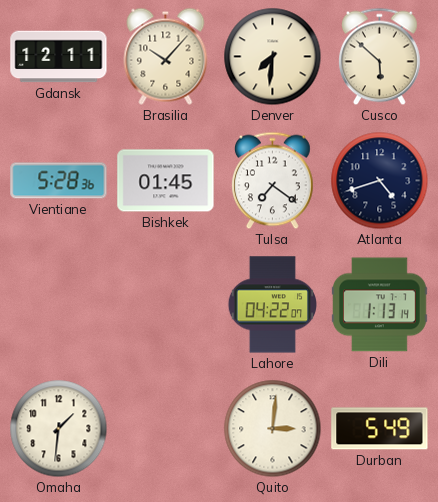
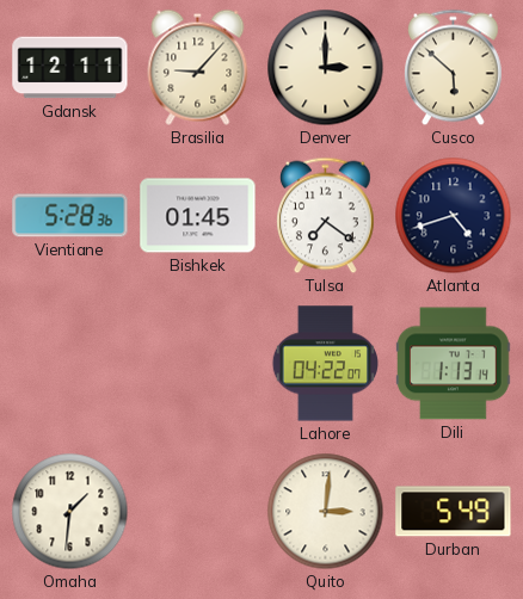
Brasilia: 10:07 -> 9:07
Denver: 7:31 -> 3:00
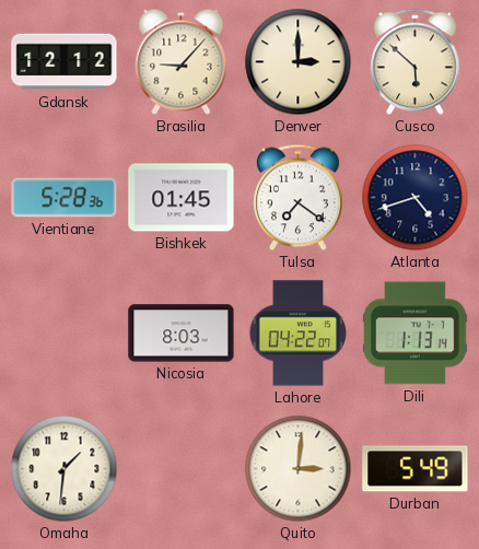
Gdansk: 12:11 -> 12:12
Nicosia: none -> 8:03
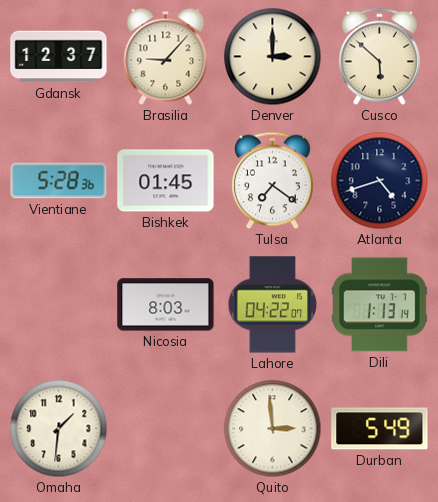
Gdansk: 12:12 -> 12:37
Quito: 3:01 -> 2:59
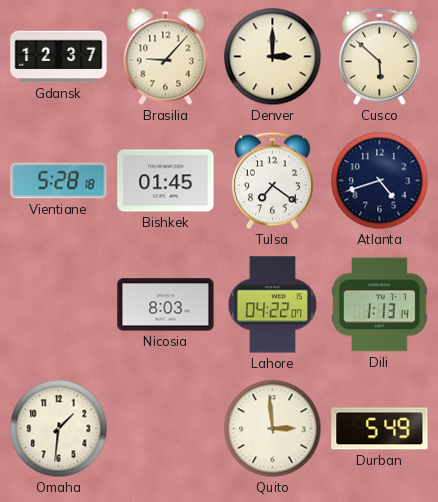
Vientiane: 5:28:36 -> 5:28:18
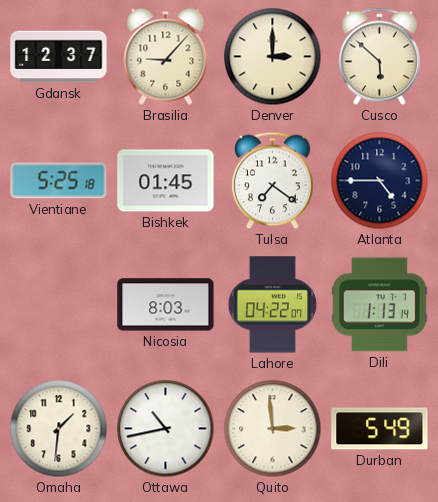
Vientiane: 5:28 -> 5:25
Atlanta: 4:42 -> 4:45
Ottawa: none -> 10:43
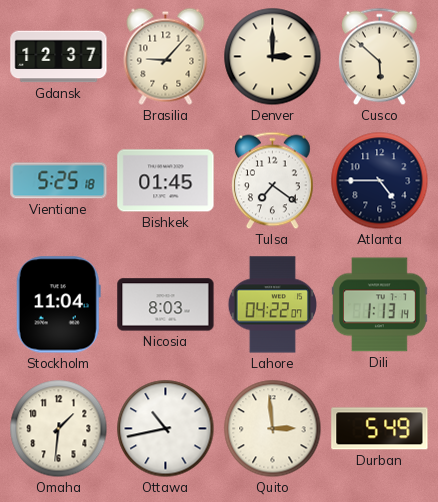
Stockholm: none -> 11:04
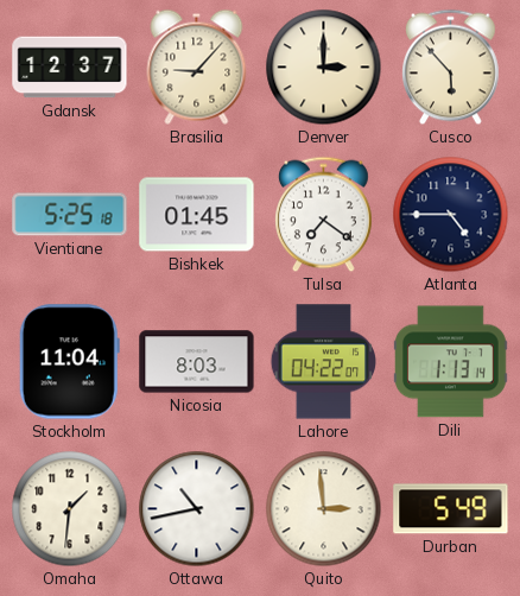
Cusco: 5:52 -> 5:53
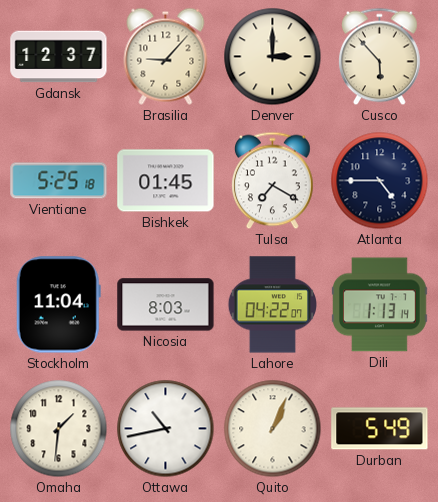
Tulsa: 7:21 -> 7:20
Quito: 2:59 -> 1:04
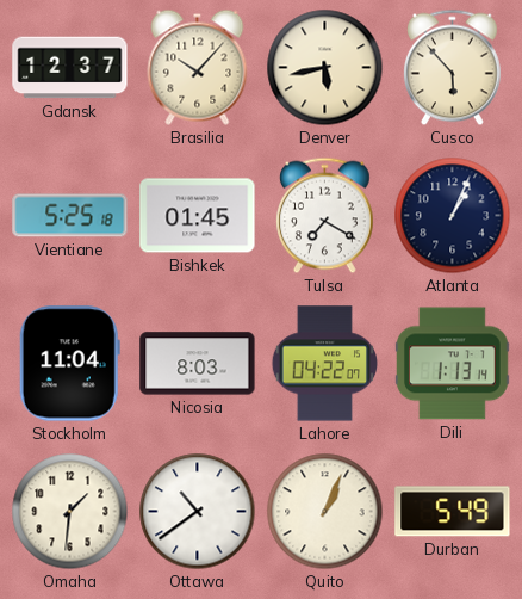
Brasilia: 9:07 -> 10:07
Denver: 3:00 -> 5:43
Atlanta: 4:45 -> 1:04
Ottawa: 10:43 -> 10:39
